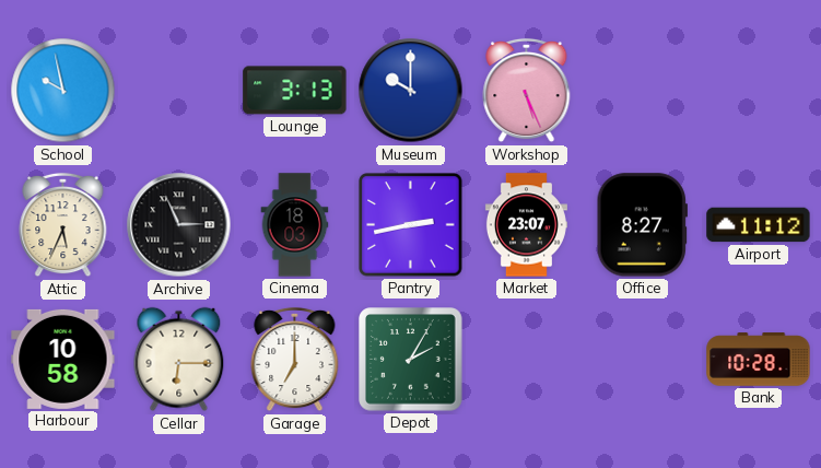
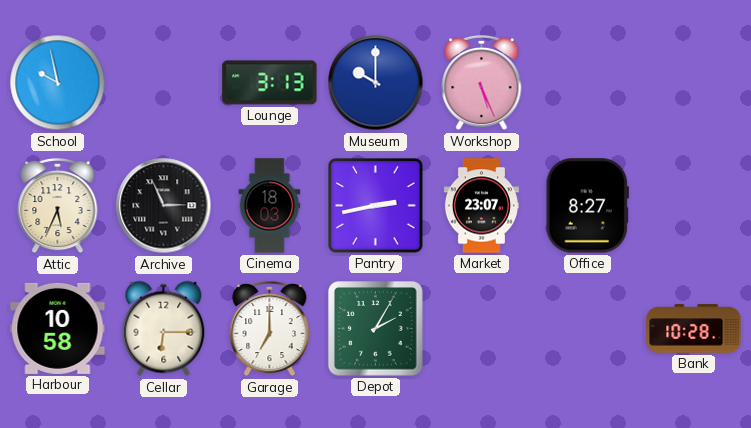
Airport: 11:12 -> none
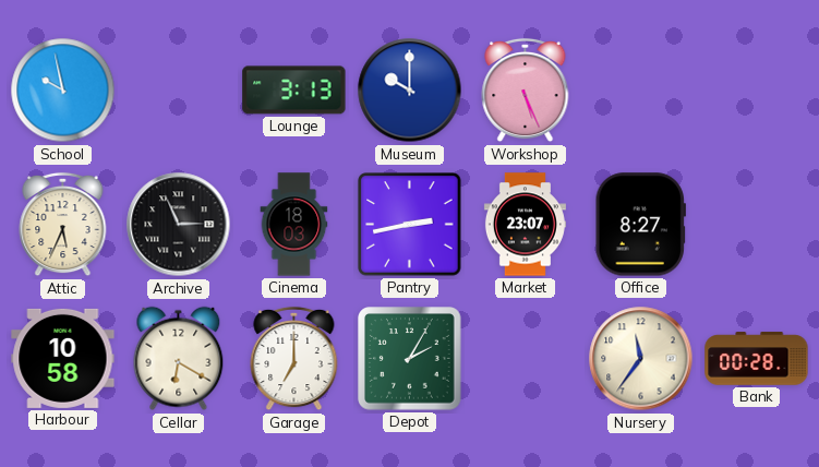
Cellar: 6:15 -> 6:20
Nursery: none -> 11:36
Bank: 10:28 -> 00:28
